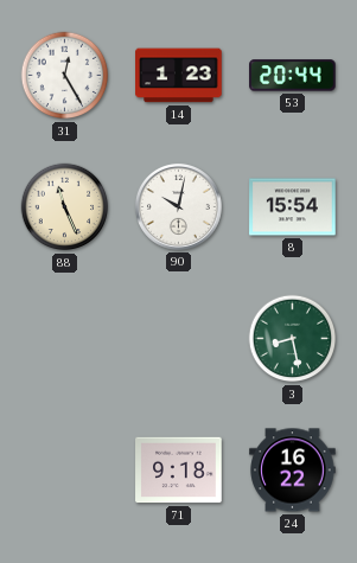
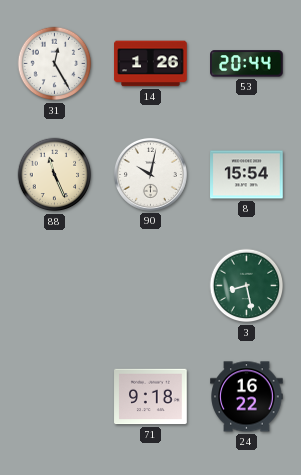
14: 1:23 -> 1:26
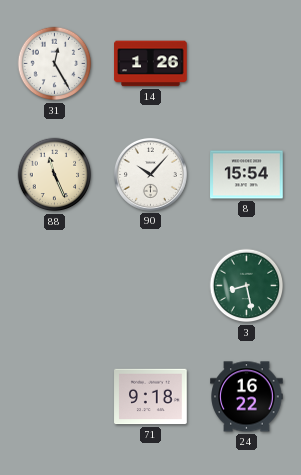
53: 20:44 -> none
90: 10:02 -> 10:07
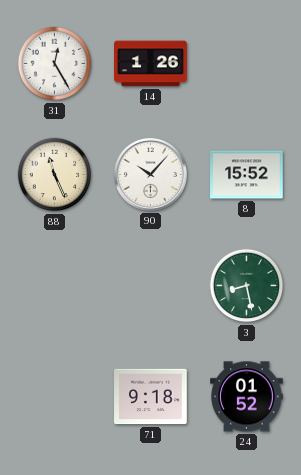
8: 15:54 -> 15:52
24: 16:22 -> 01:52
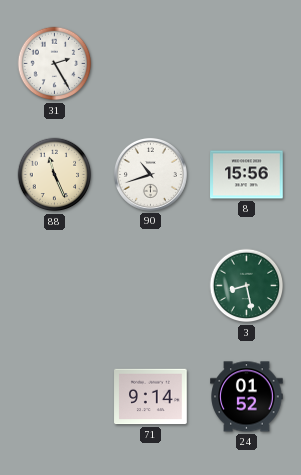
31: 12:25 -> 2:25
14: 1:26 -> none
90: 10:07 -> 10:42
8: 15:52 -> 15:56
71: 9:18 -> 9:14
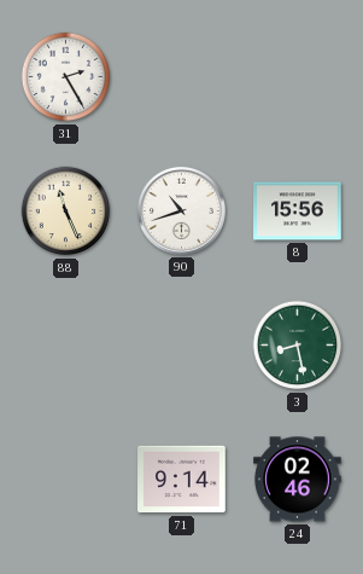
24: 01:52 -> 02:46
